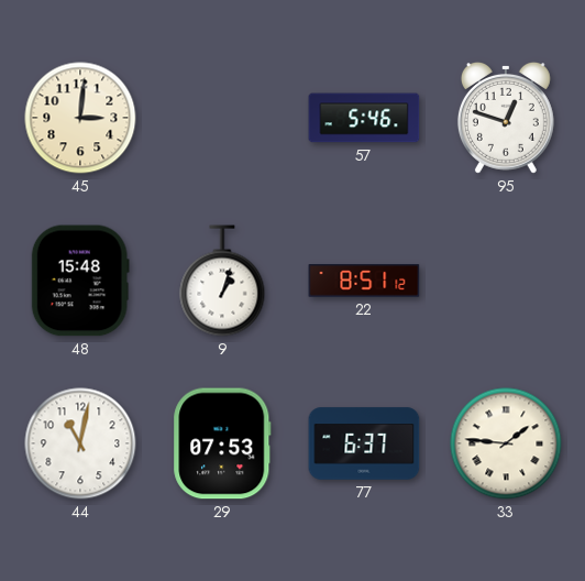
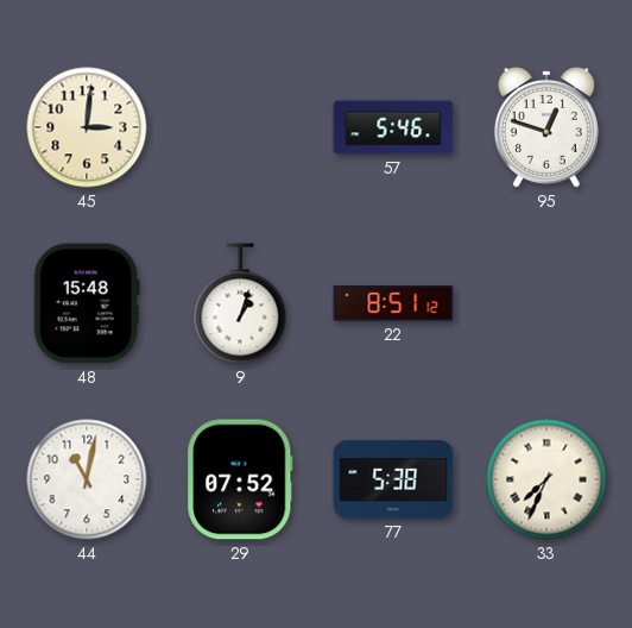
29: 07:53 -> 07:52
77: 6:37 -> 5:38
33: 1:46 -> 7:34
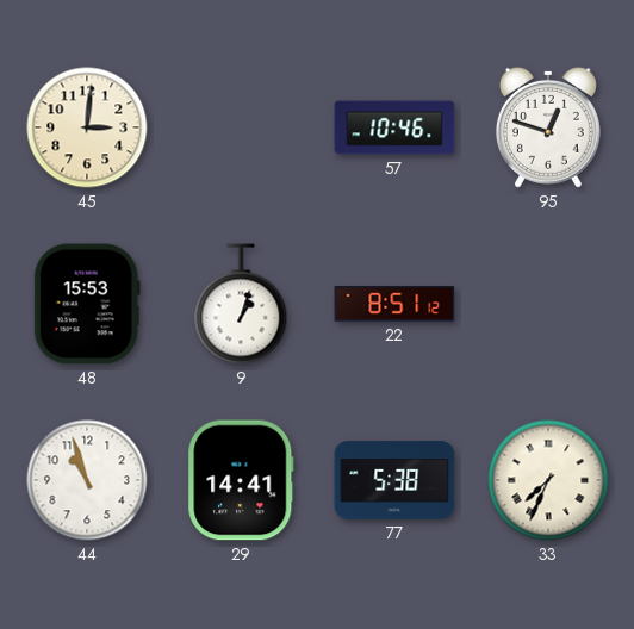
57: 5:46 -> 10:46
48: 15:48 -> 15:53
44: 11:02 -> 10:57
29: 07:52 -> 14:41
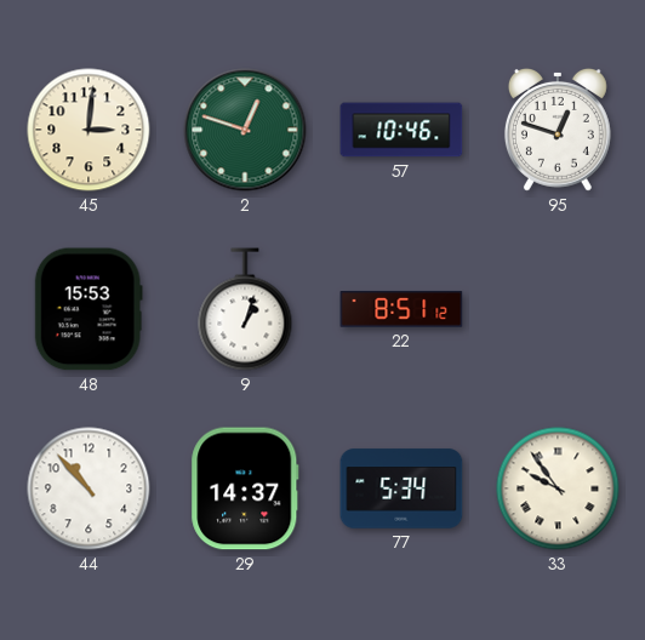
2: none -> 12:48
44: 10:57 -> 10:53
29: 14:41 -> 14:37
77: 5:38 -> 5:34
33: 7:34 -> 9:54
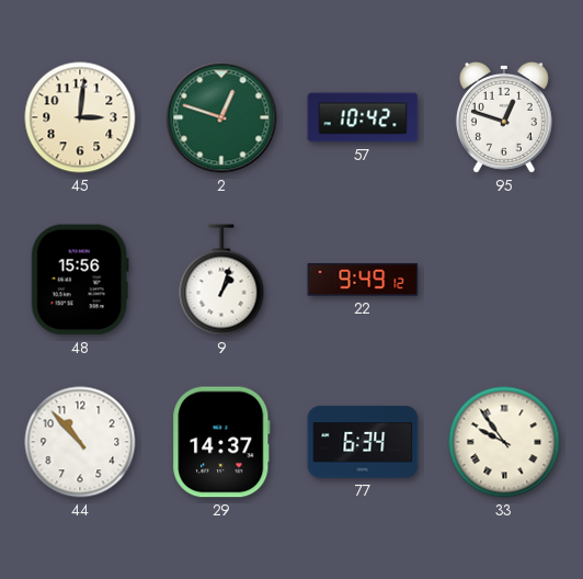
57: 10:46 -> 10:42
48: 15:53 -> 15:56
22: 8:51 -> 9:49
77: 5:34 -> 6:34
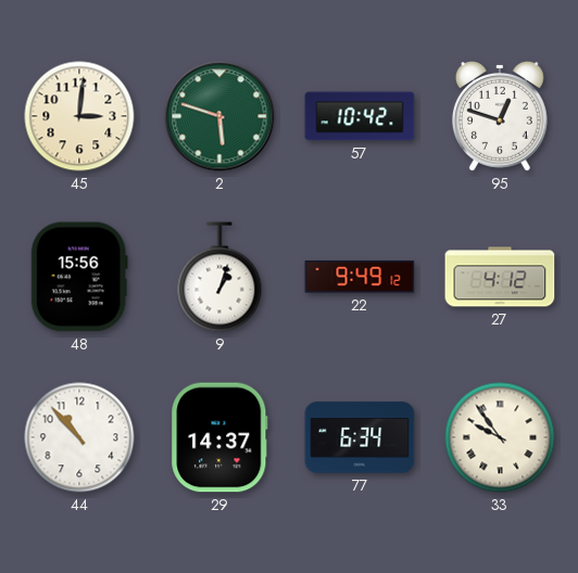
2: 12:48 -> 5:48
27: none -> 4:12
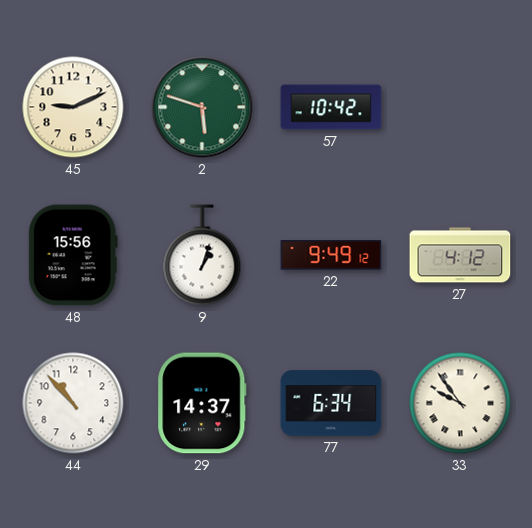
45: 3:01 -> 9:11
95: 12:48 -> none
